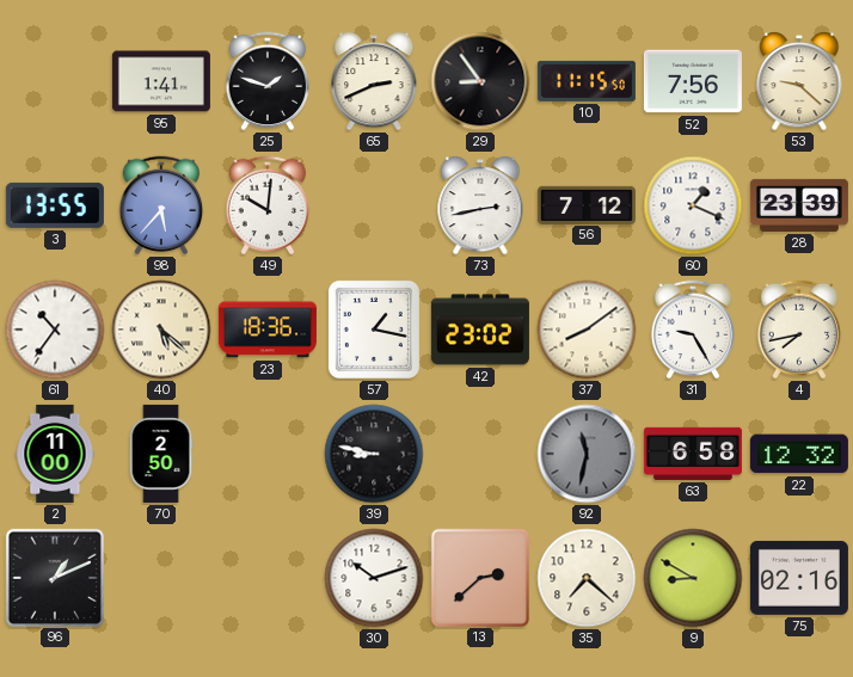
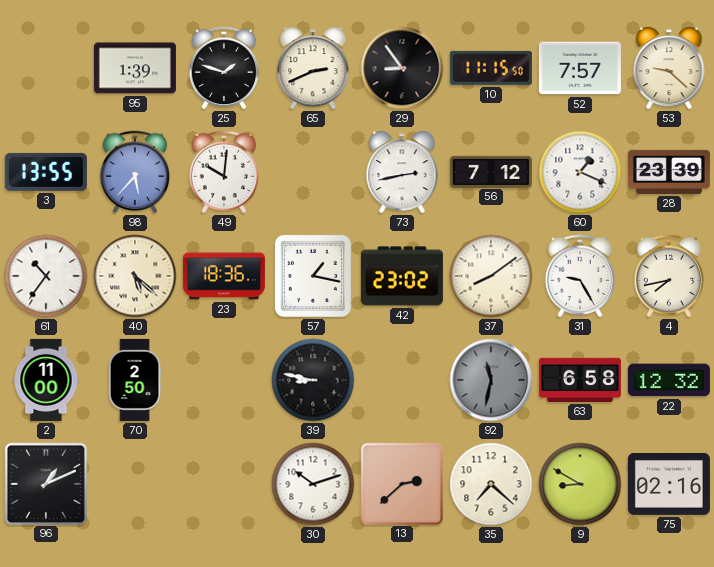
95: 1:41 -> 1:39
52: 7:56 -> 7:57
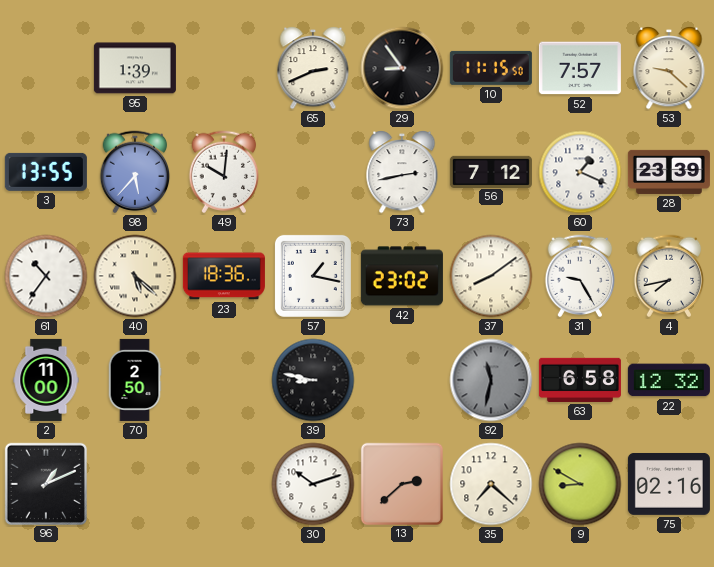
25: 1:48 -> none
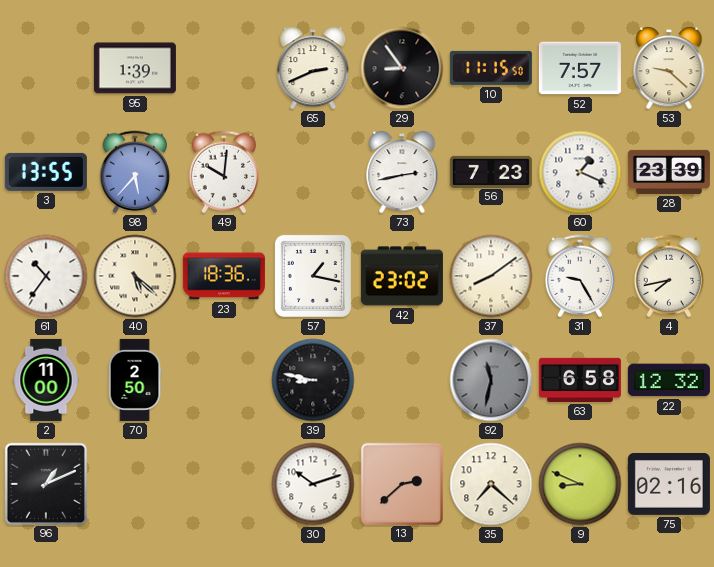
56: 7:12 -> 7:23
9: 8:50 -> 8:49
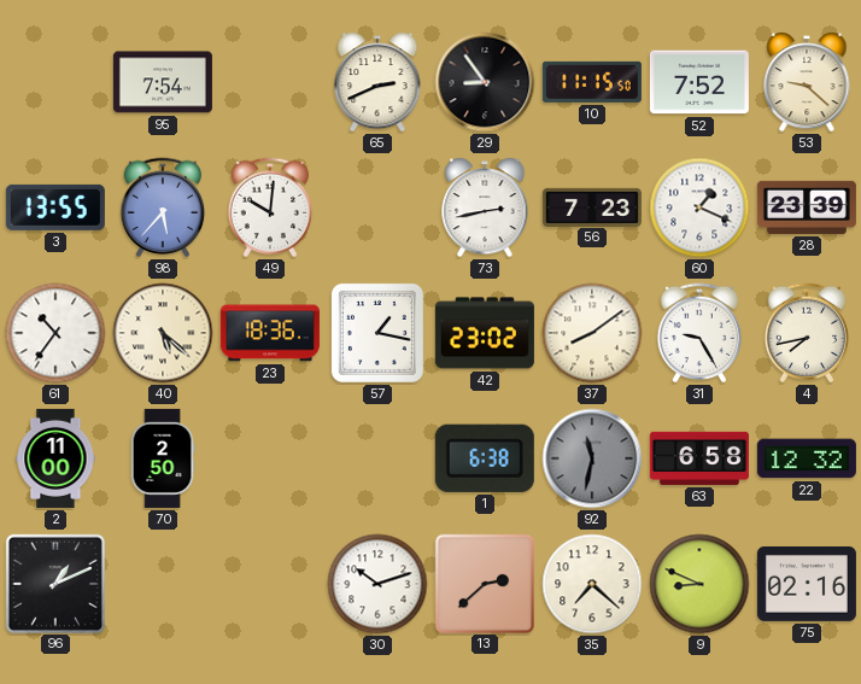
95: 1:39 -> 7:54
52: 7:57 -> 7:52
39: 8:47 -> none
1: none -> 6:38
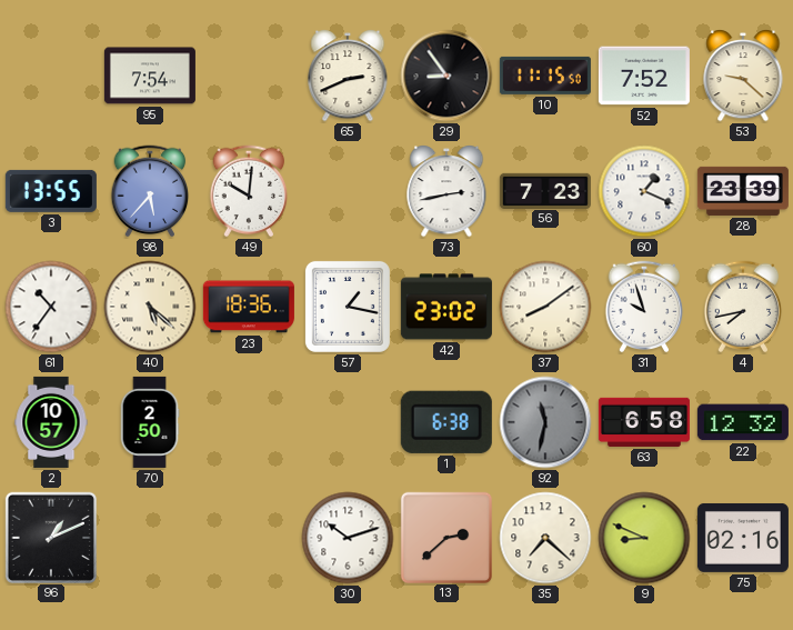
31: 9:25 -> 9:57
2: 11:00 -> 10:57
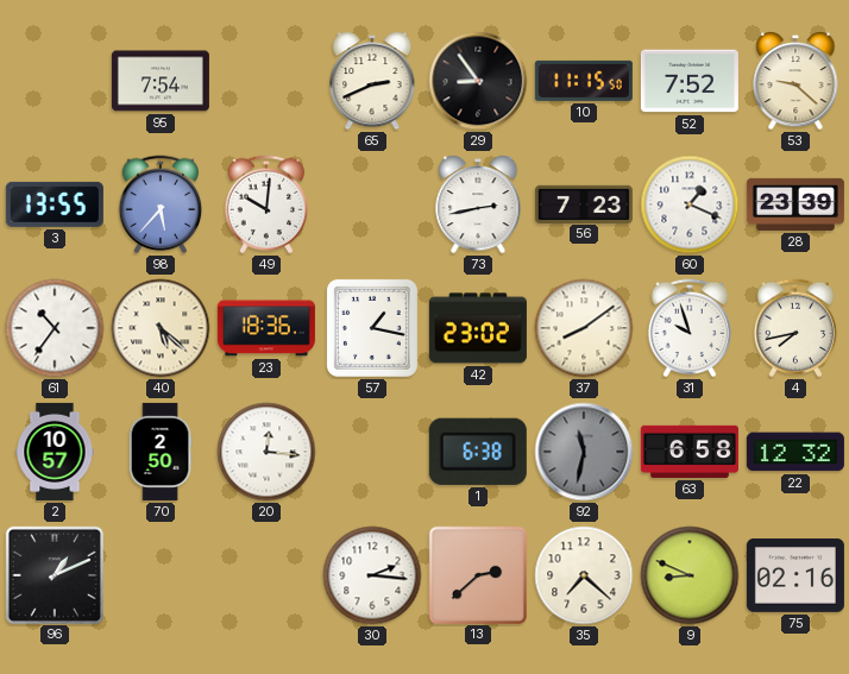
20: none -> 12:16
30: 10:12 -> 2:16
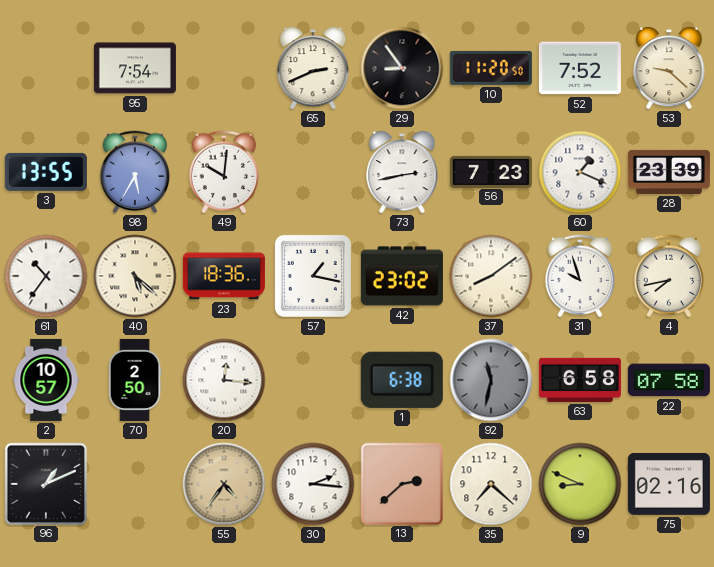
10: 11:15 -> 11:20
98: 5:37 -> 5:35
22: 12:32 -> 07:58
55: none -> 4:36
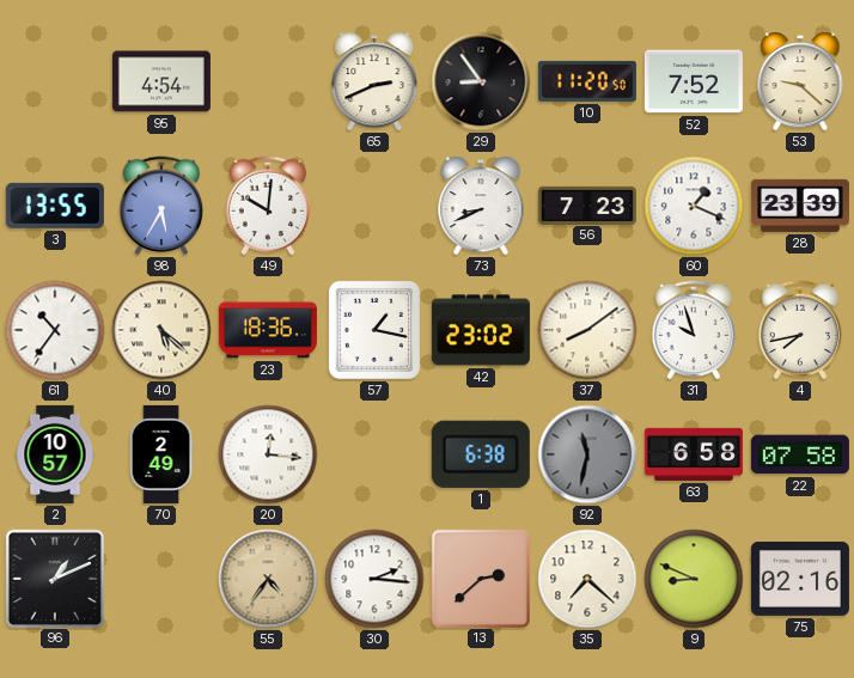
95: 7:54 -> 4:54
73: 2:43 -> 8:41
70: 2:50 -> 2:49
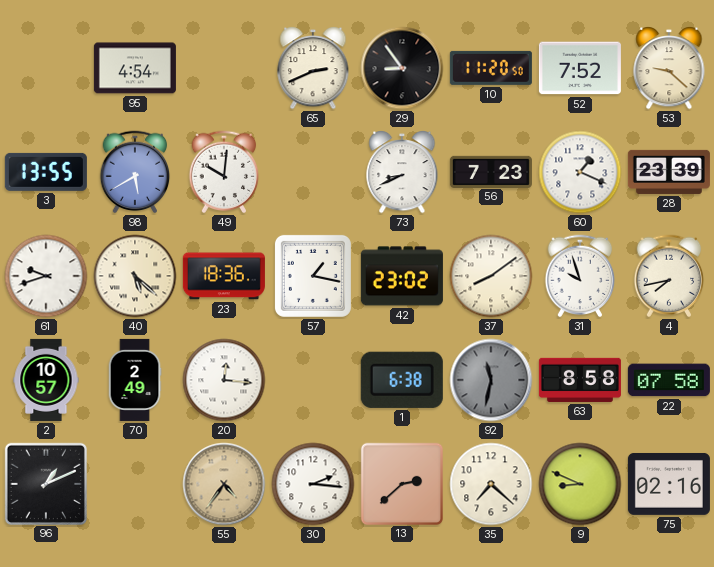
98: 5:35 -> 5:40
61: 10:36 -> 9:42
63: 6:58 -> 8:58
